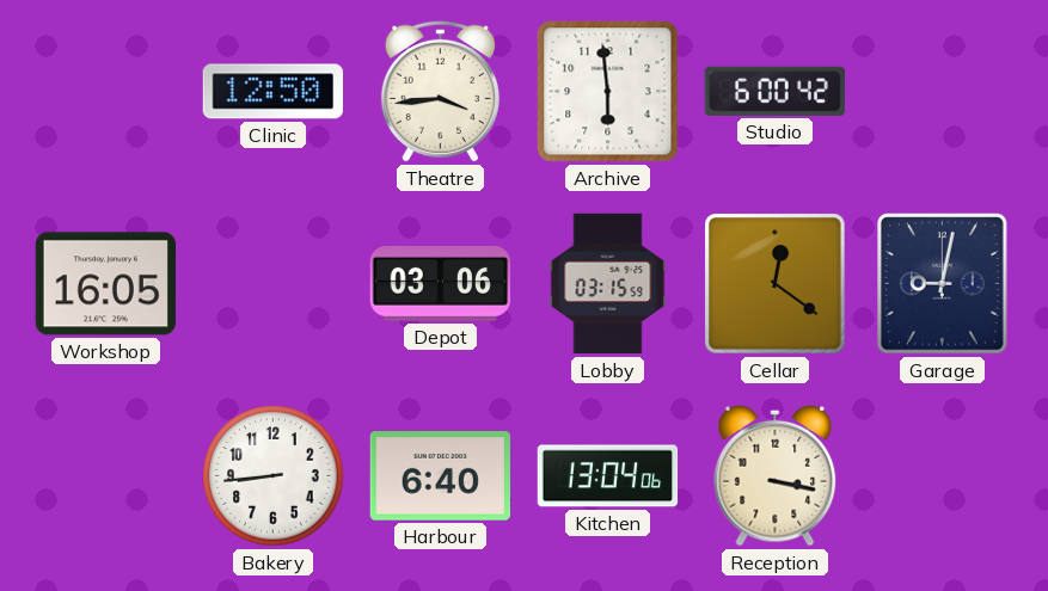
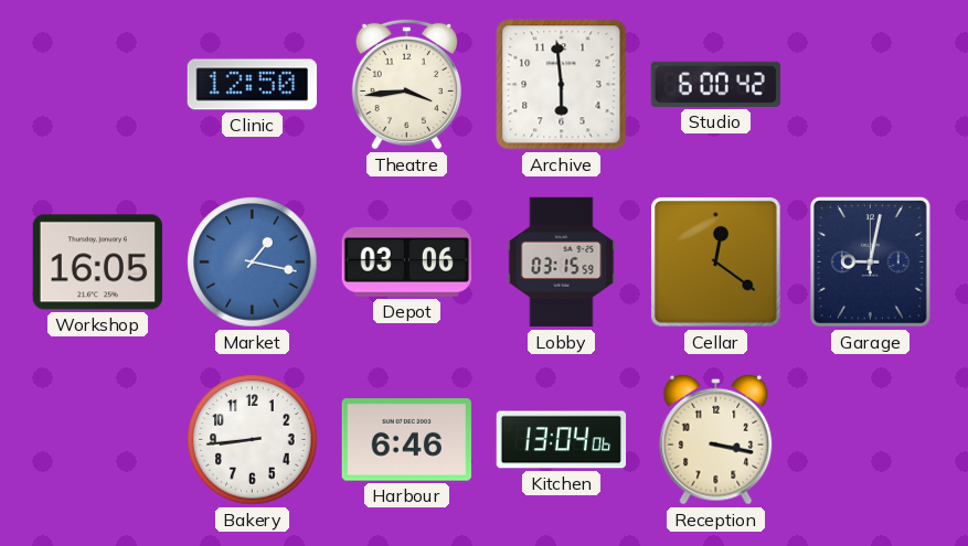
Market: none -> 1:17
Harbour: 6:40 -> 6:46
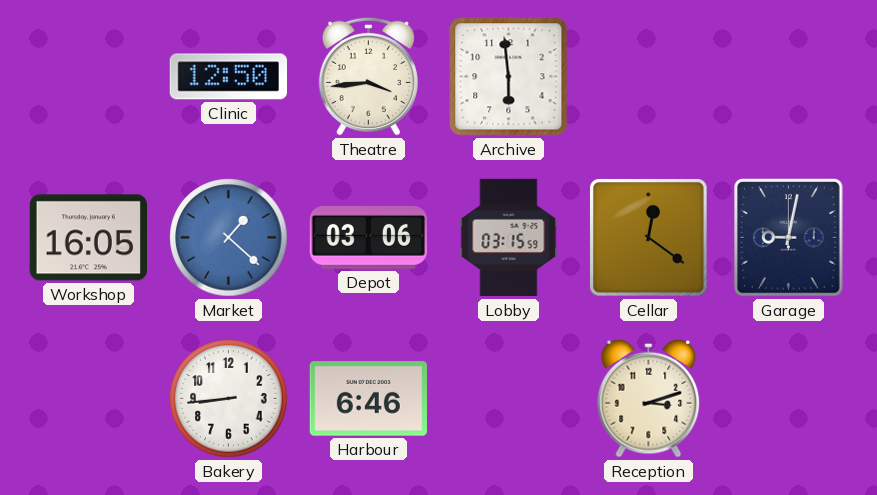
Studio: 6:00 -> none
Market: 1:17 -> 1:22
Kitchen: 13:04 -> none
Reception: 3:17 -> 3:12
